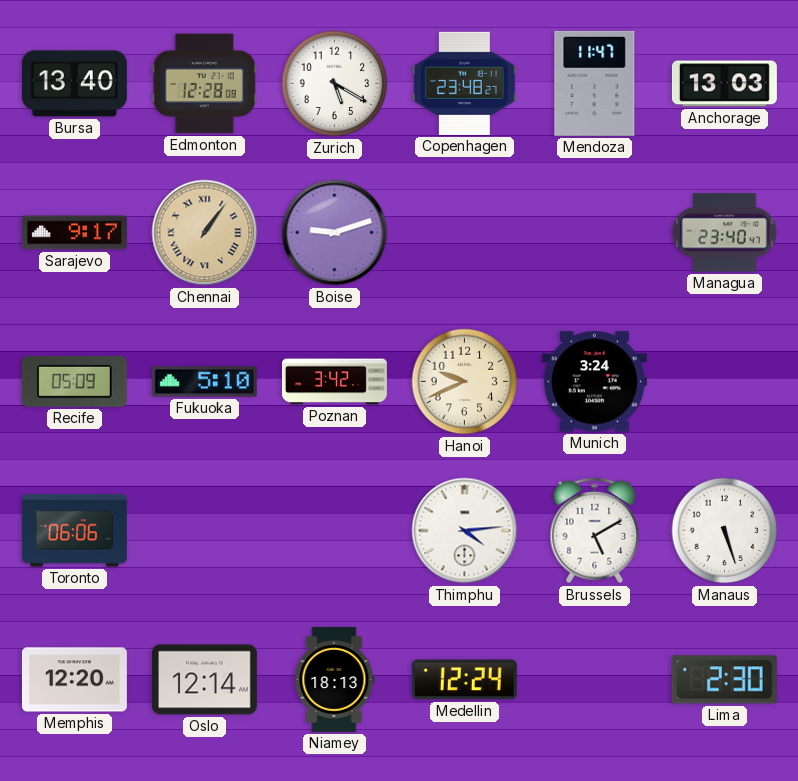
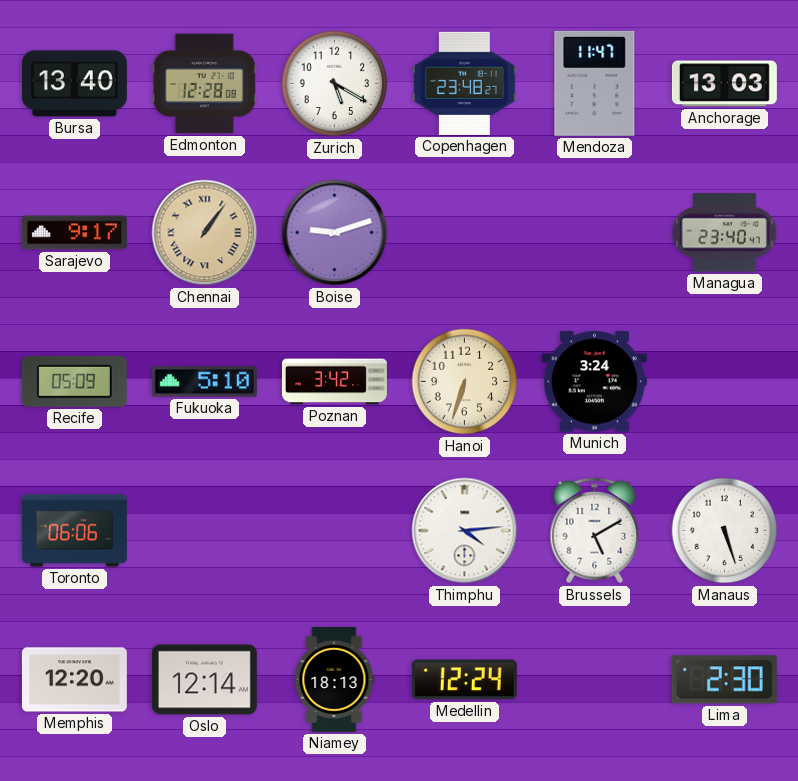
Hanoi: 9:41 -> 6:33
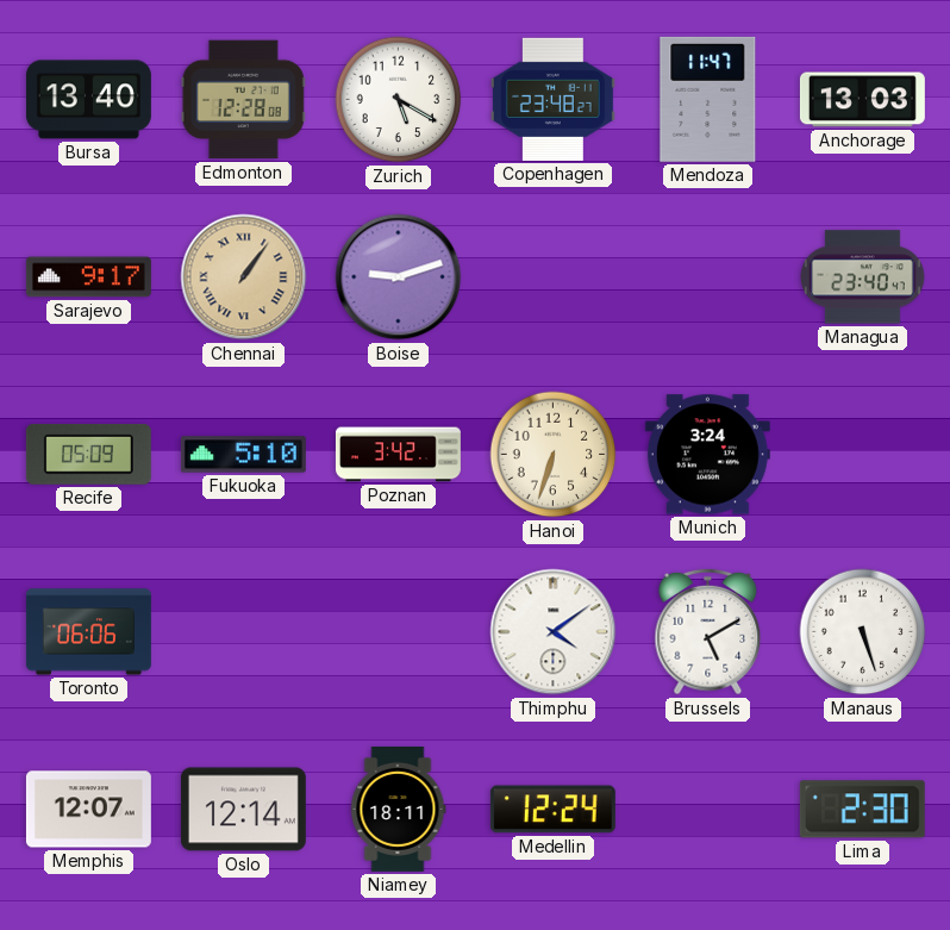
Thimphu: 4:14 -> 4:09
Memphis: 12:20 -> 12:07
Niamey: 18:13 -> 18:11
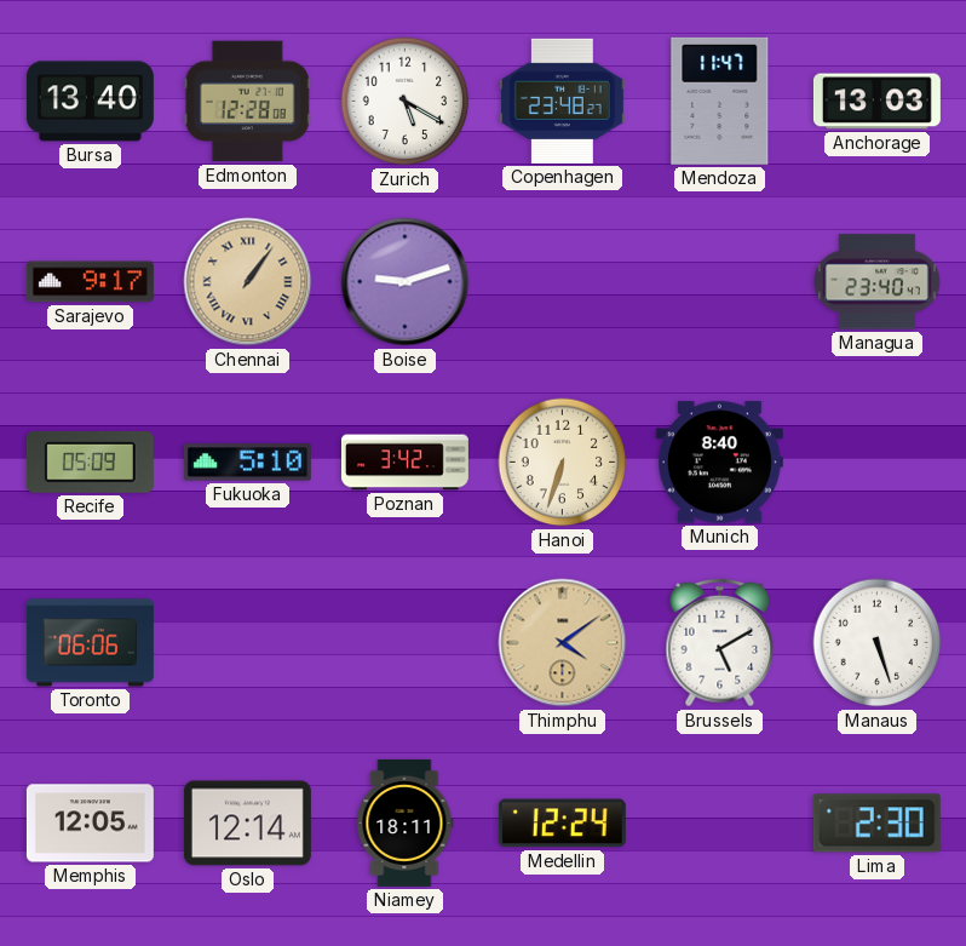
Munich: 3:24 -> 8:40
Thimphu dial: white -> champagne
Memphis: 12:07 -> 12:05
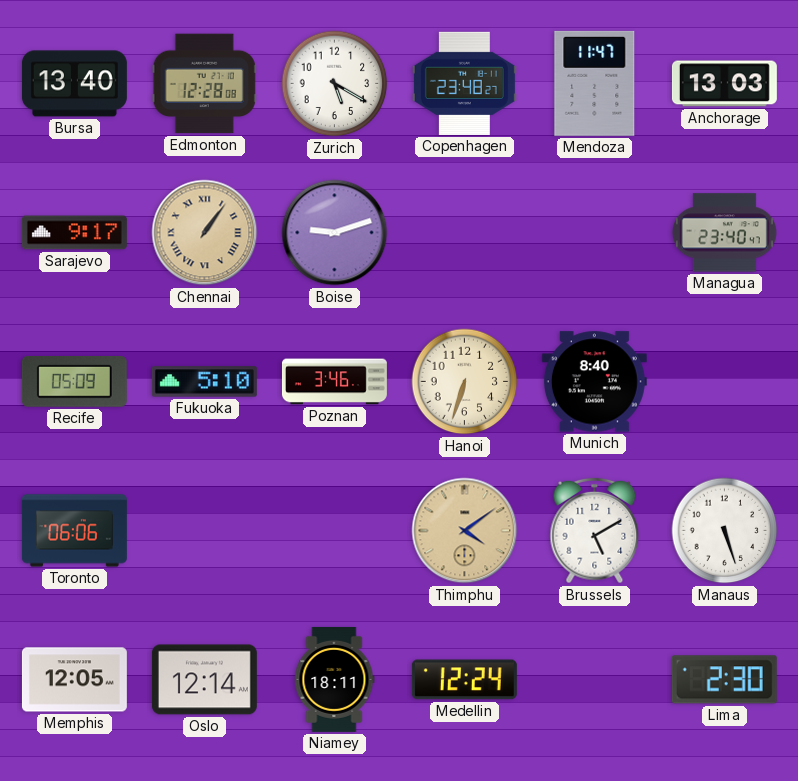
Poznan: 3:42 -> 3:46
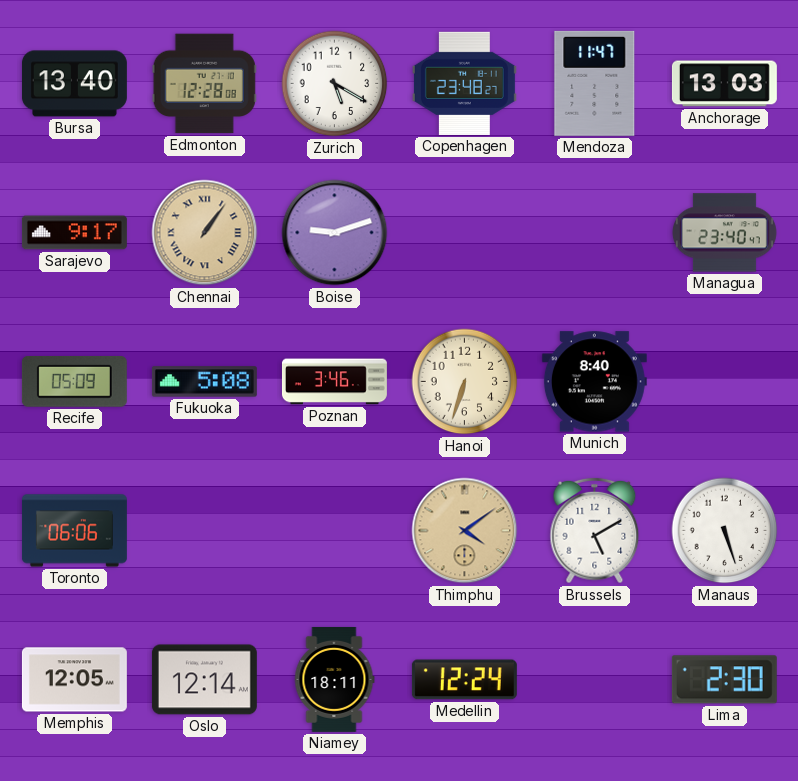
Fukuoka: 5:10 -> 5:08
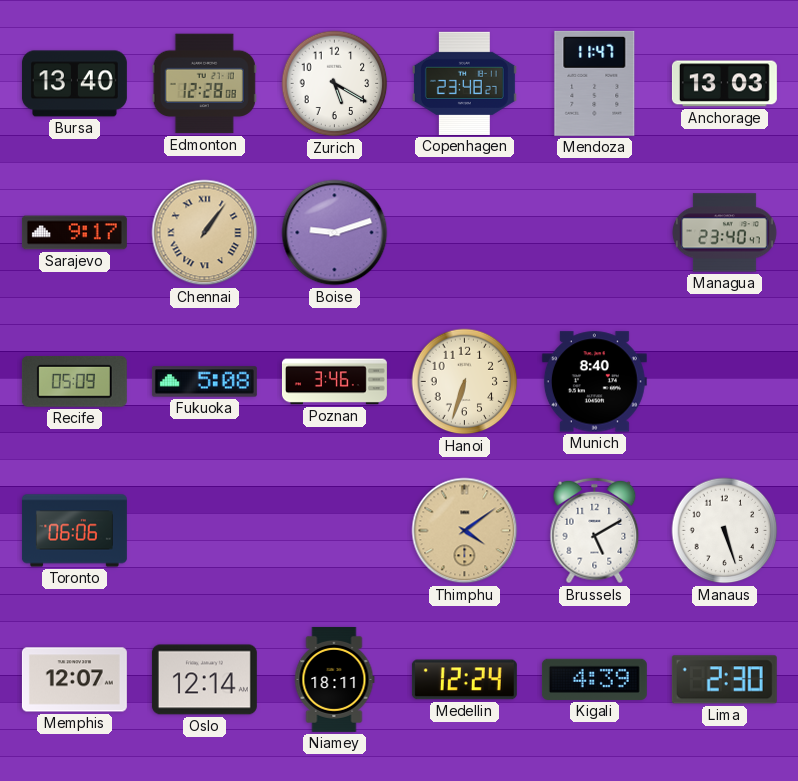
Memphis: 12:05 -> 12:07
Kigali: none -> 4:39
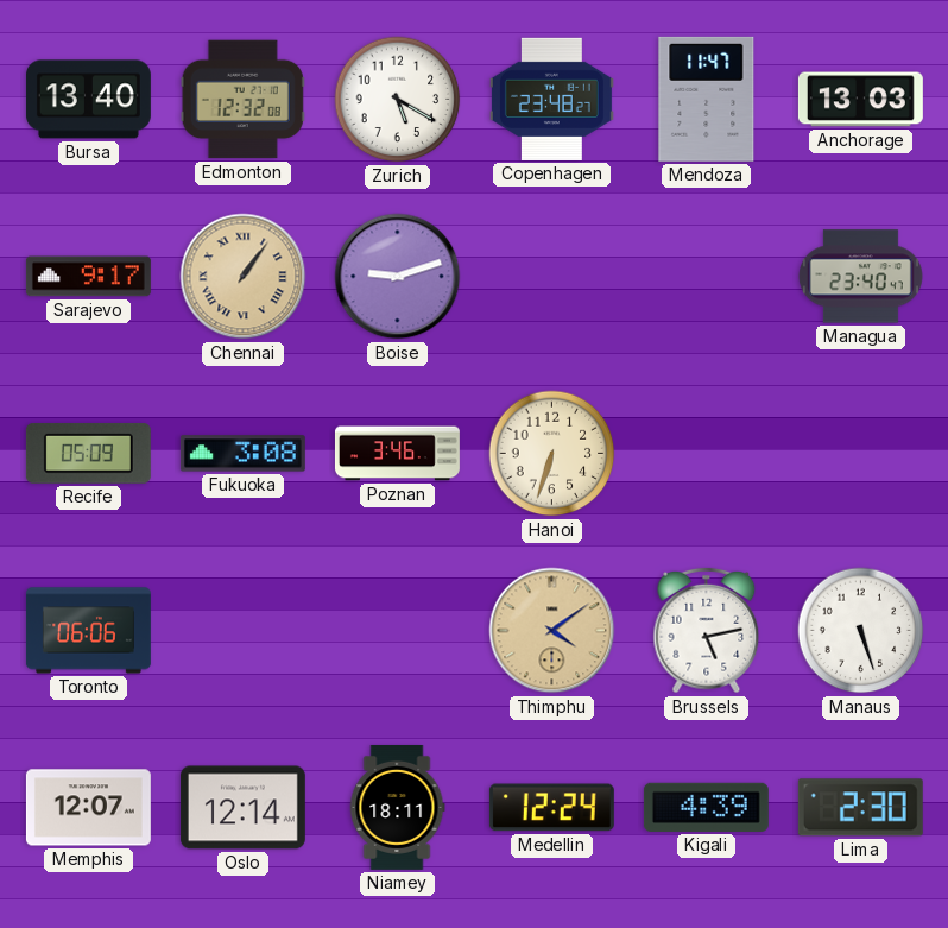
Edmonton: 12:28 -> 12:32
Fukuoka: 5:08 -> 3:08
Munich: 8:40 -> none
Brussels: 5:10 -> 5:13
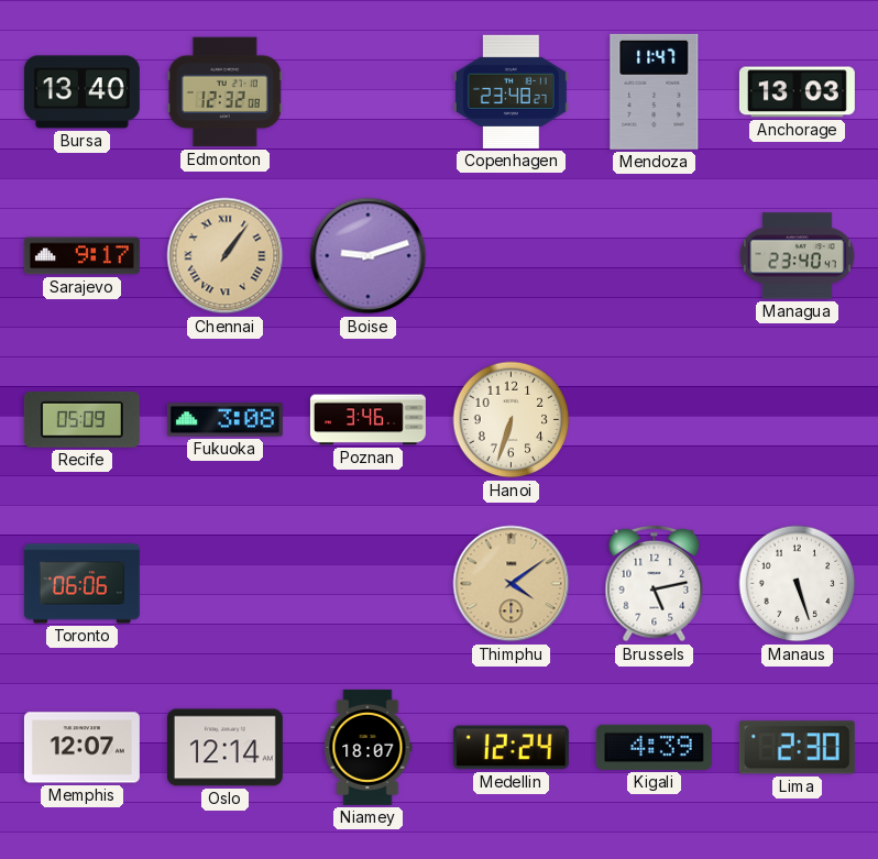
Zurich: 5:20 -> none
Niamey: 18:11 -> 18:07
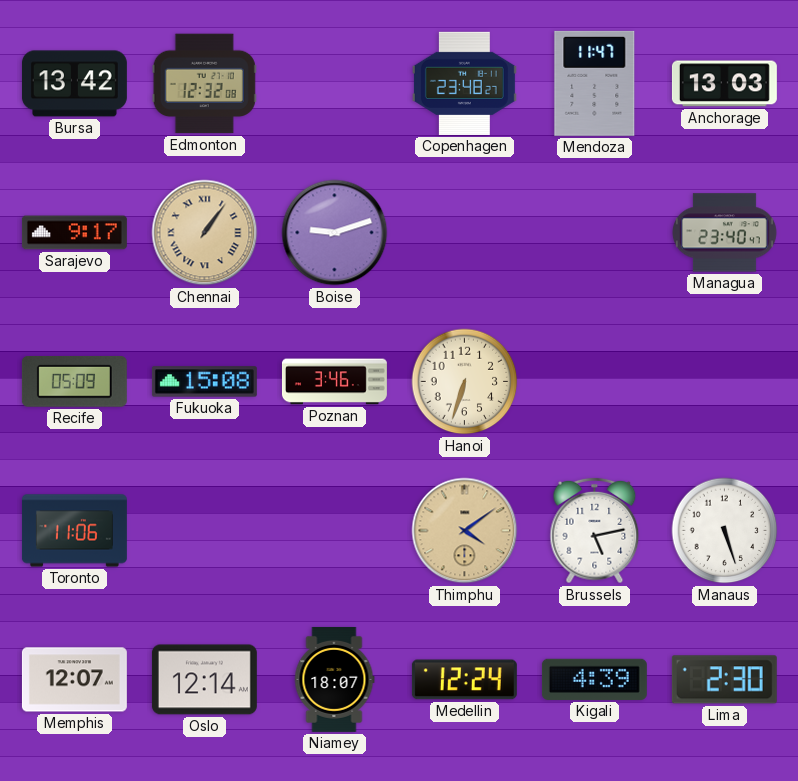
Bursa: 13:40 -> 13:42
Fukuoka: 3:08 -> 15:08
Toronto: 06:06 -> 11:06
